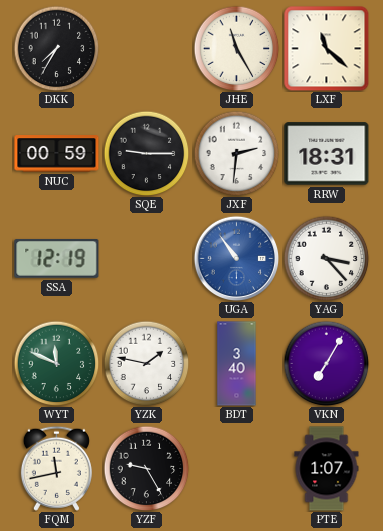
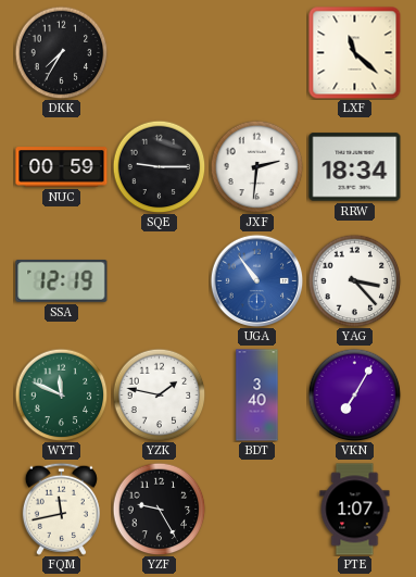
JHE: 11:25 -> none
RRW: 18:31 -> 18:34
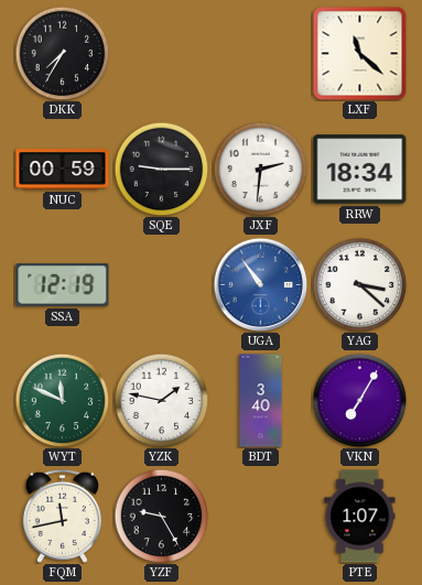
YAG: 3:23 -> 3:22
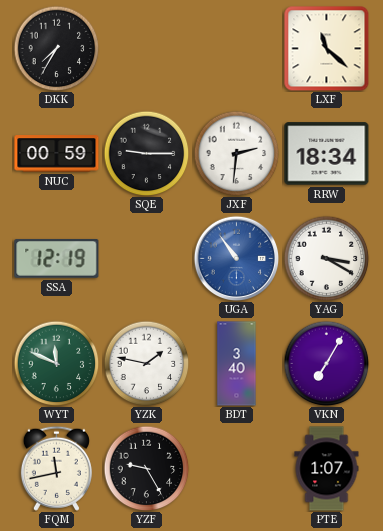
YAG: 3:22 -> 3:20
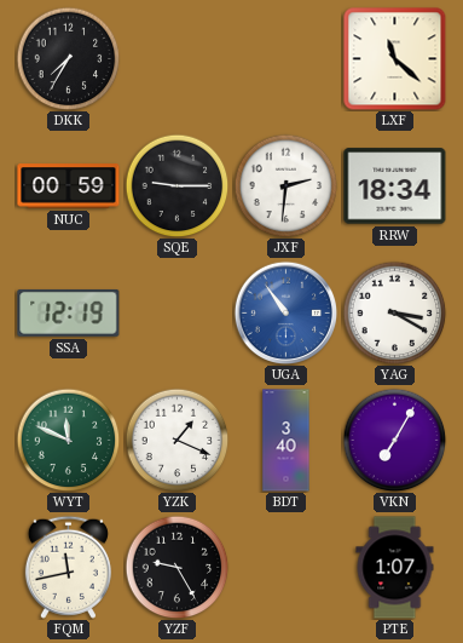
YZK: 1:47 -> 1:19
